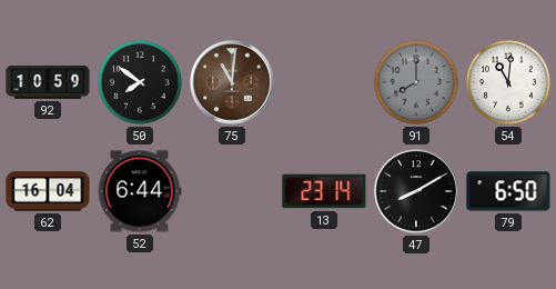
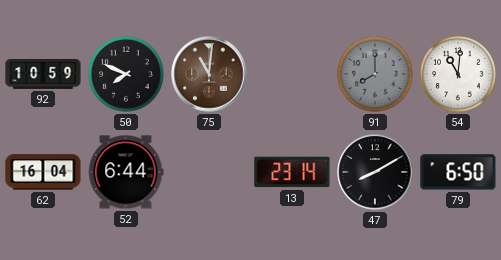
50: 7:51 -> 7:49
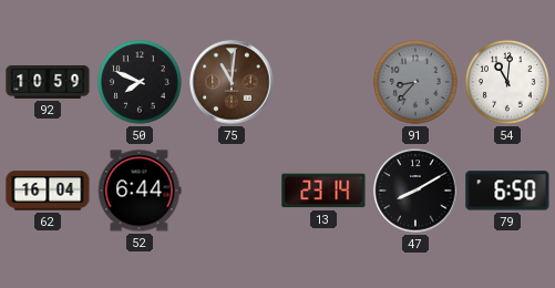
91: 8:00 -> 8:37
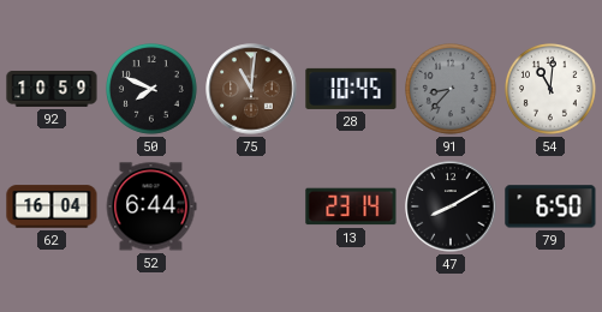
28: none -> 10:45
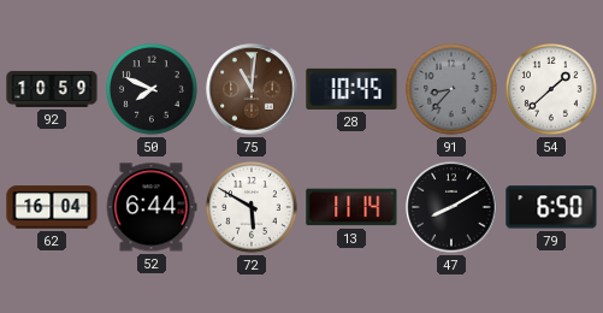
54: 11:01 -> 1:38
72: none -> 5:50
13: 23:14 -> 11:14
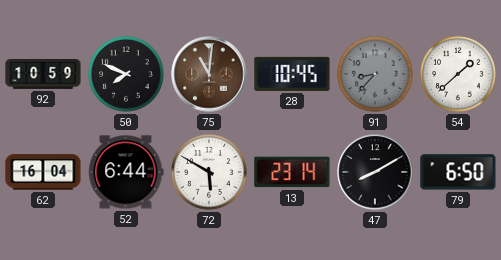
13: 11:14 -> 23:14
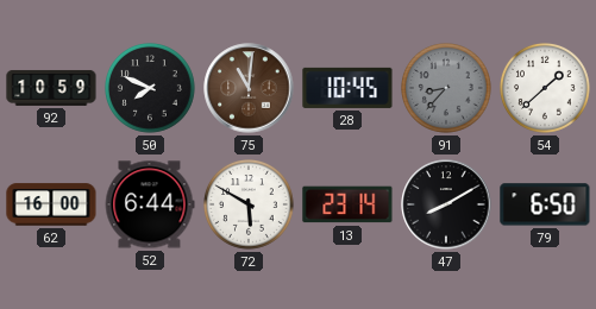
62: 16:04 -> 16:00
